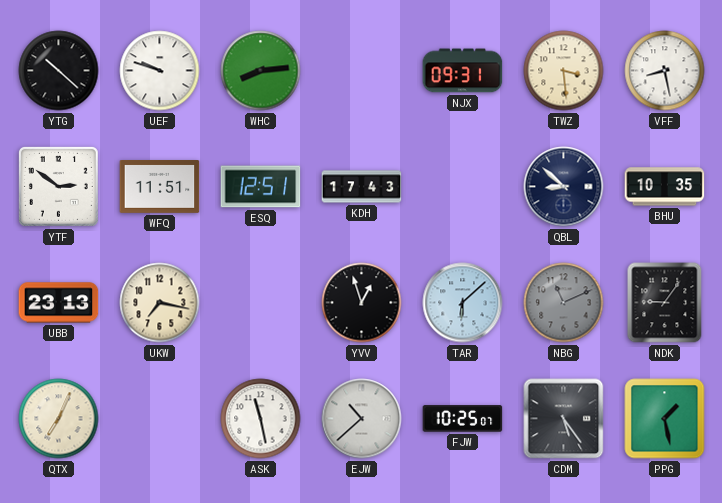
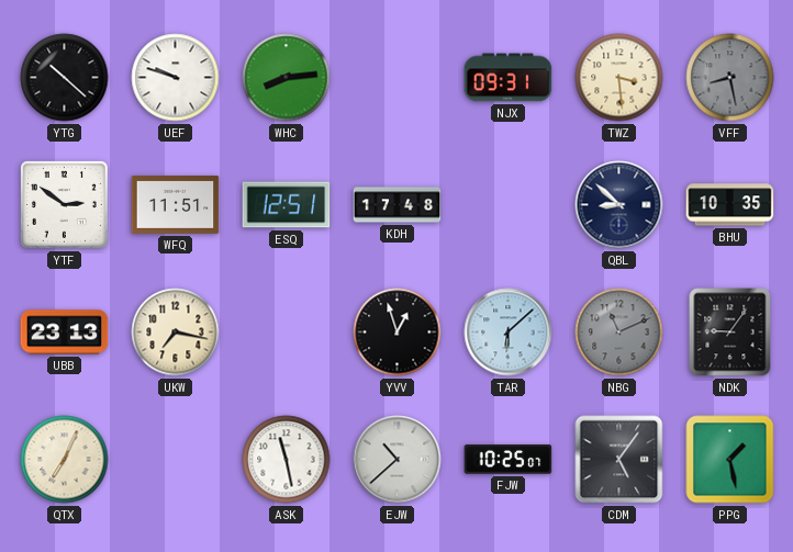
VFF dial: white -> grey
KDH: 17:43 -> 17:48
CDM: 5:24 -> 5:06
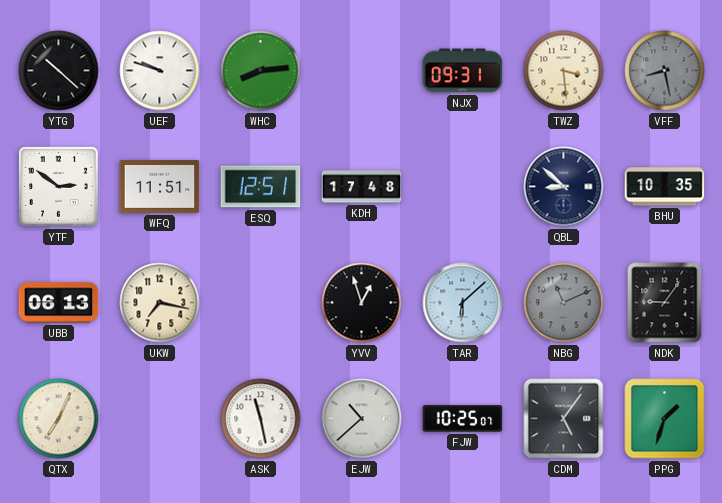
UBB: 23:13 -> 06:13
PPG: 1:28 -> 1:33
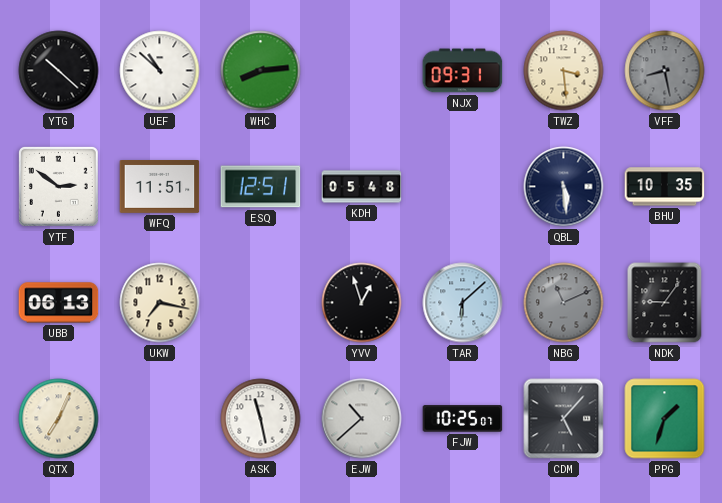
UEF: 9:48 -> 10:52
KDH: 17:48 -> 05:48
QBL: 8:52 -> 5:29
CDM: 5:06 -> 5:07
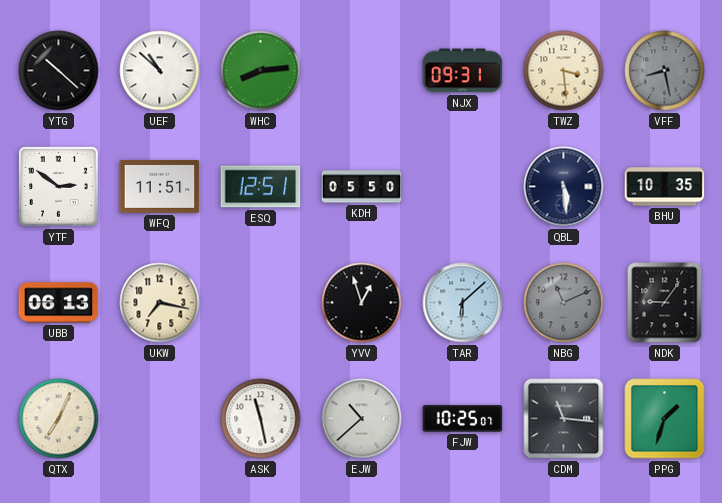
KDH: 05:48 -> 05:50
CDM: 5:07 -> 11:16
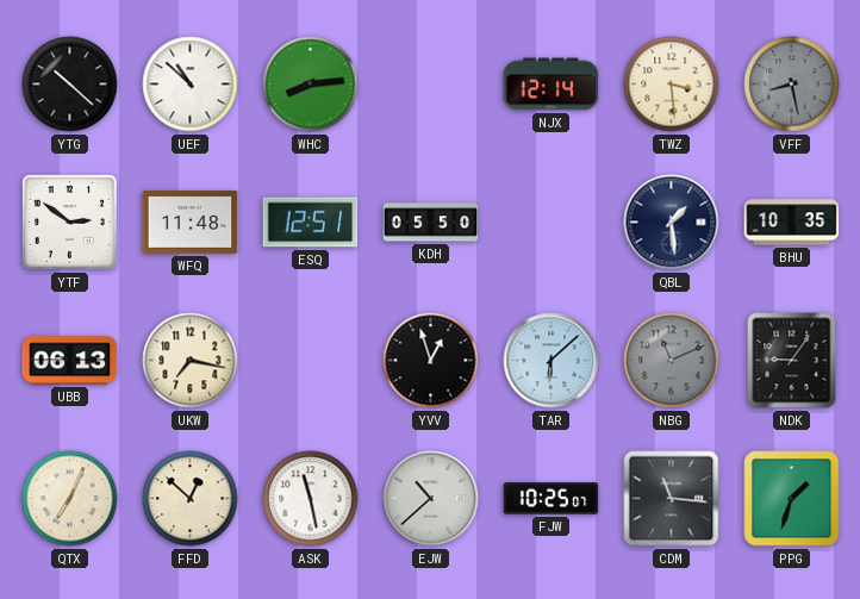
NJX: 09:31 -> 12:14
WFQ: 11:51 -> 11:48
QBL: 5:29 -> 1:29
FFD: none -> 12:52
